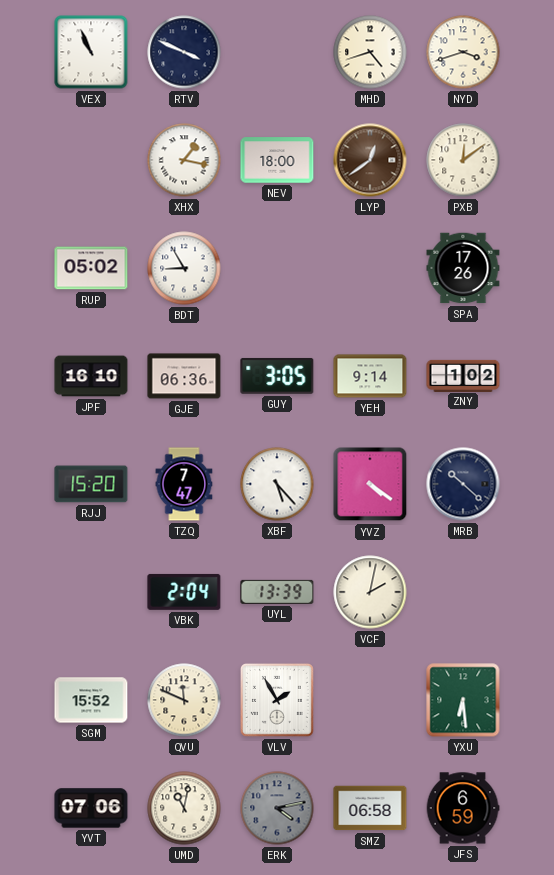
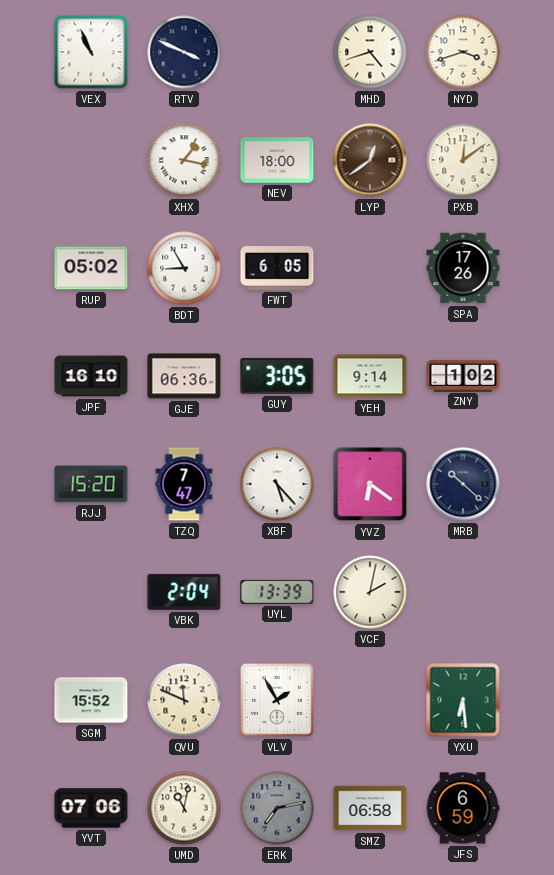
FWT: none -> 6:05
YVZ: 4:21 -> 6:21
ERK: 4:13 -> 7:13
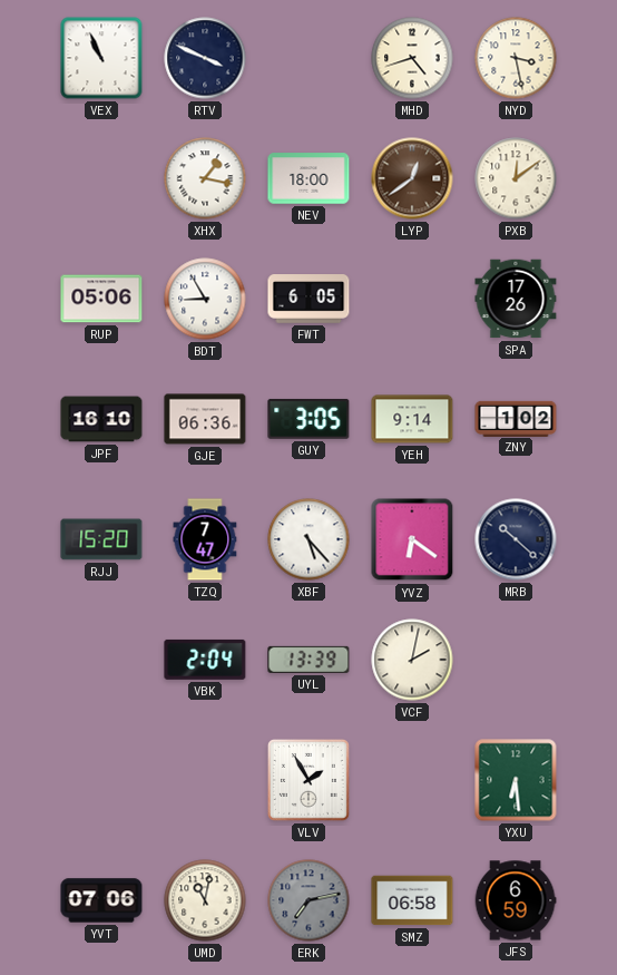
NYD: 3:42 -> 3:28
RUP: 05:02 -> 05:06
SGM: 15:52 -> none
QVU: 11:49 -> none
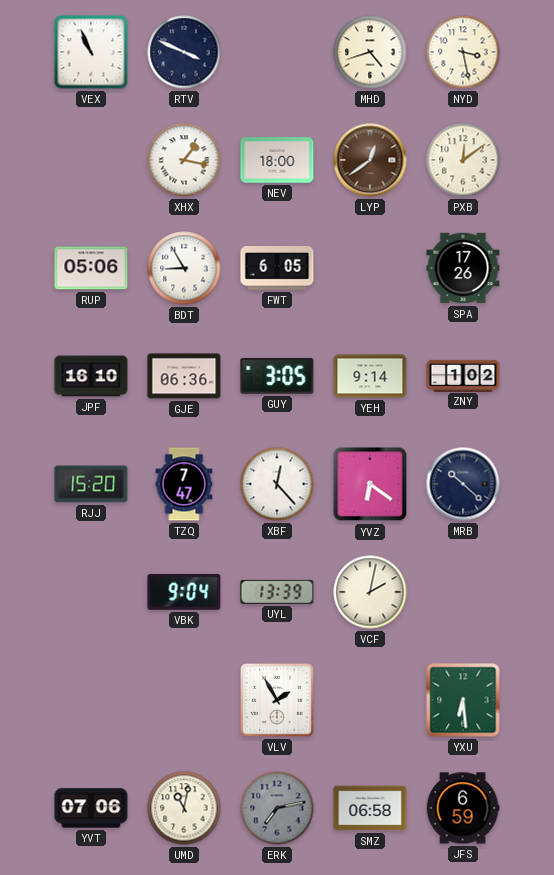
XBF: 5:23 -> 12:23
VBK: 2:04 -> 9:04
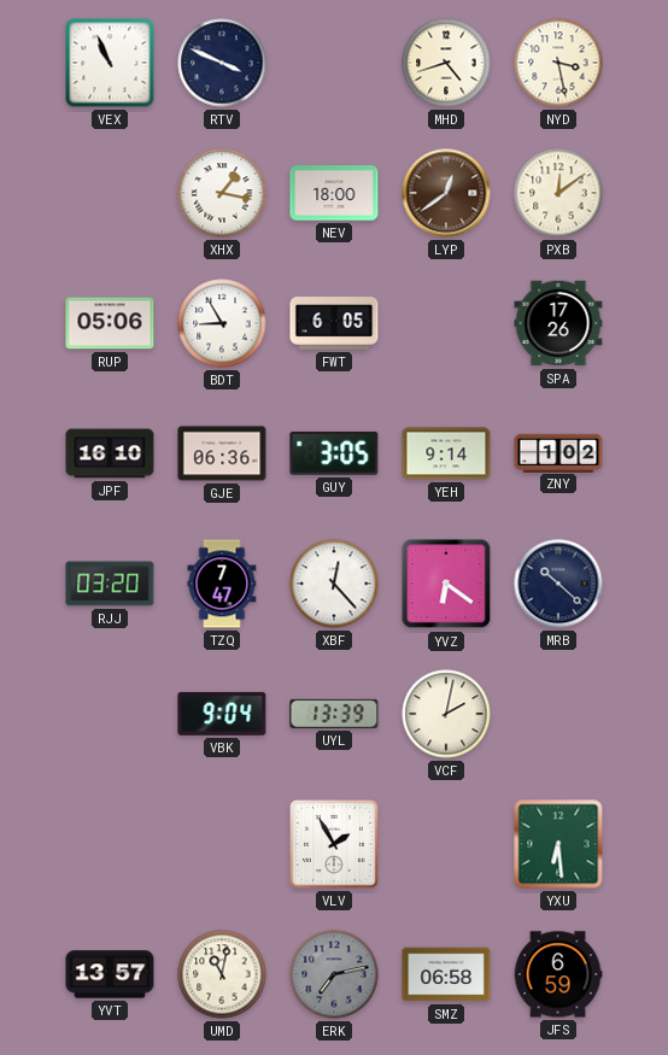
RJJ: 15:20 -> 03:20
YVT: 07:06 -> 13:57
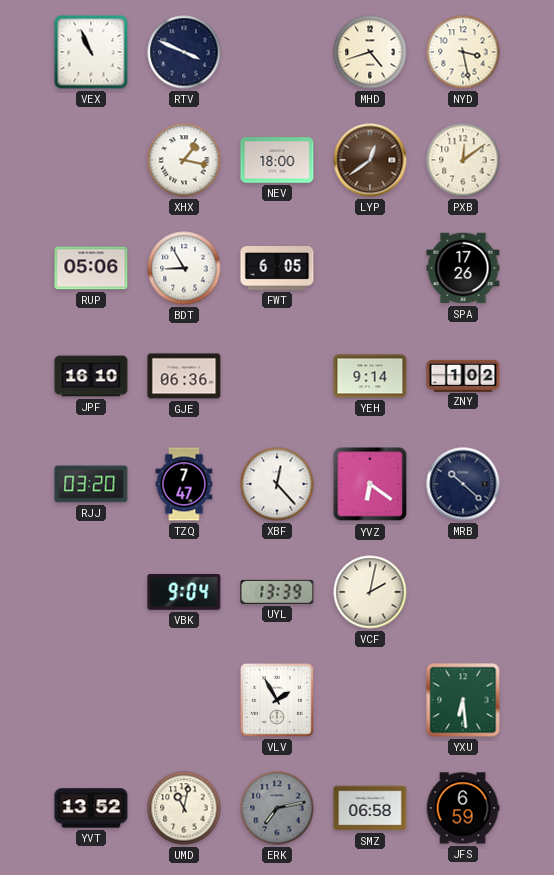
GUY: 3:05 -> none
YVT: 13:57 -> 13:52
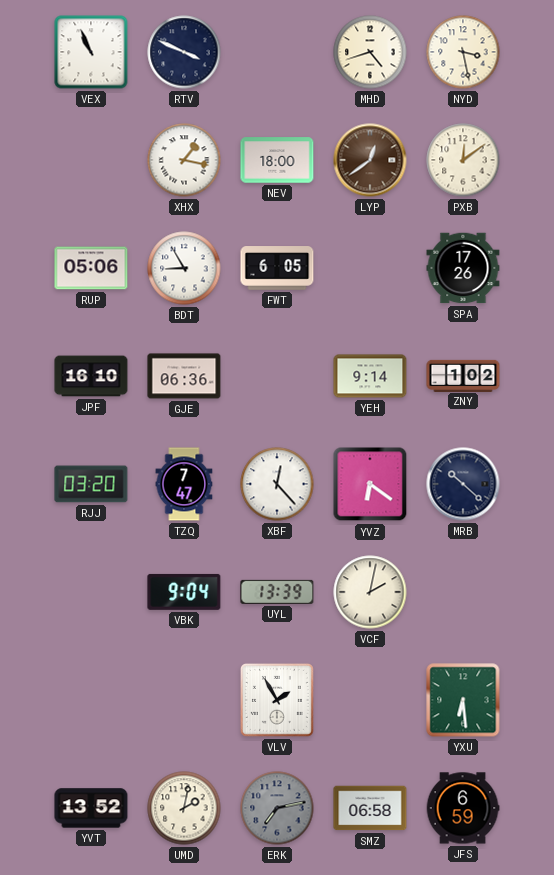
UMD: 11:02 -> 2:02
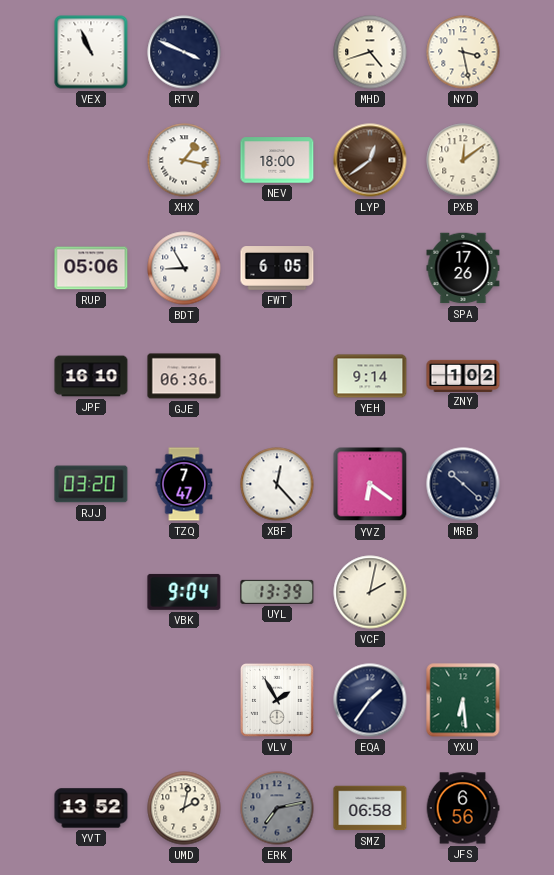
EQA: none -> 1:36
JFS: 6:59 -> 6:56
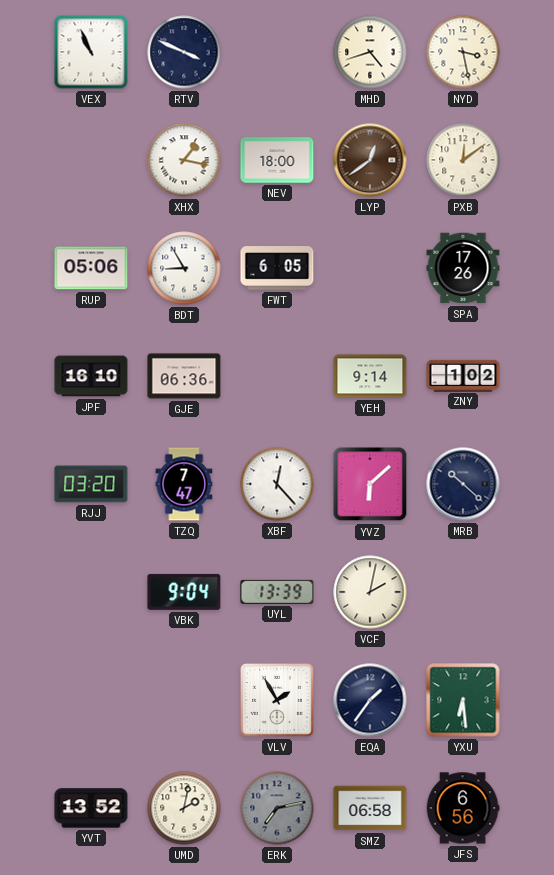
YVZ: 6:21 -> 6:08
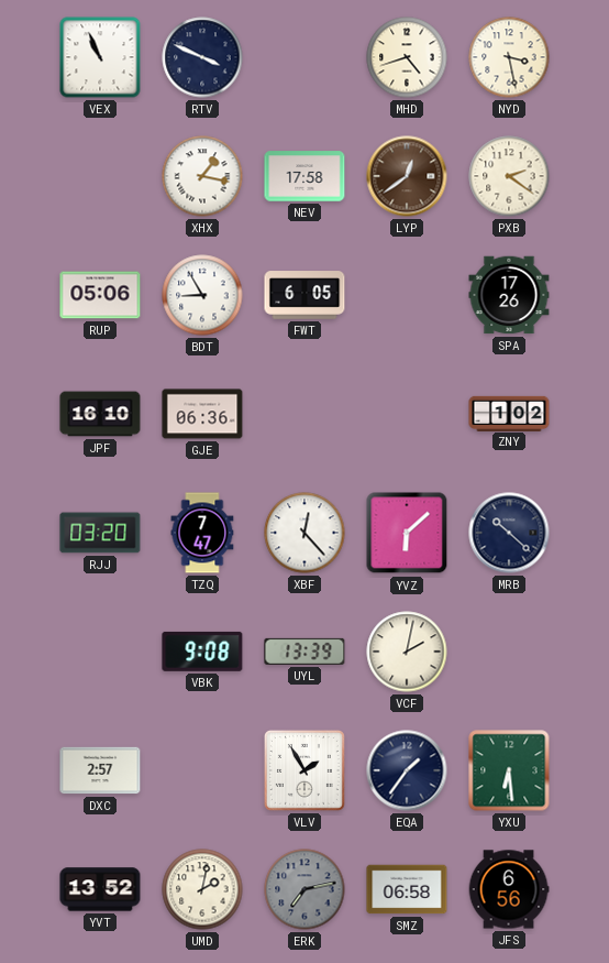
NEV: 18:00 -> 17:58
PXB: 12:09 -> 2:21
YEH: 9:14 -> none
VBK: 9:04 -> 9:08
DXC: none -> 2:57
